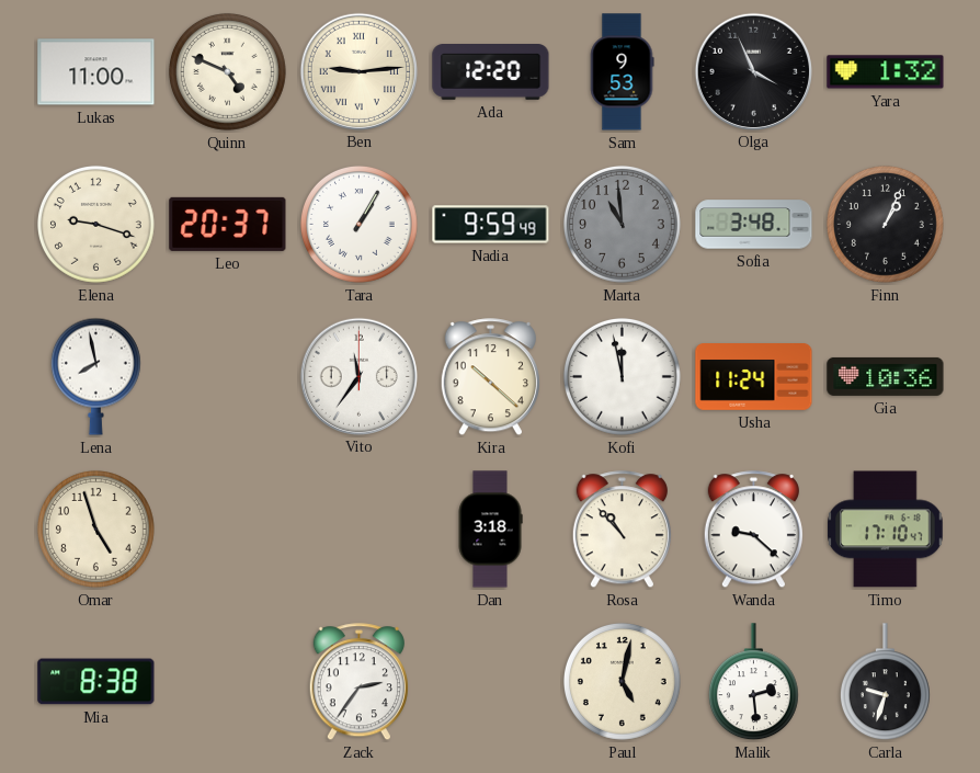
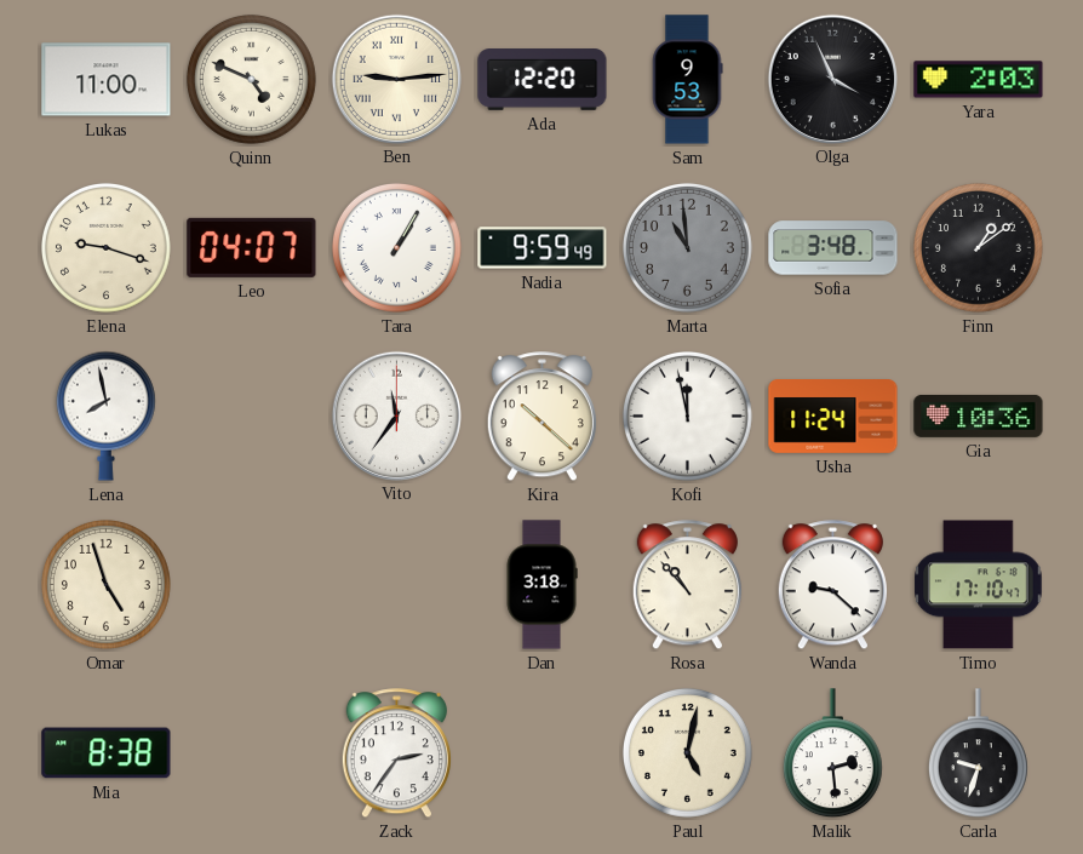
Yara: 1:32 -> 2:03
Leo: 20:37 -> 04:07
Finn: 1:04 -> 1:09
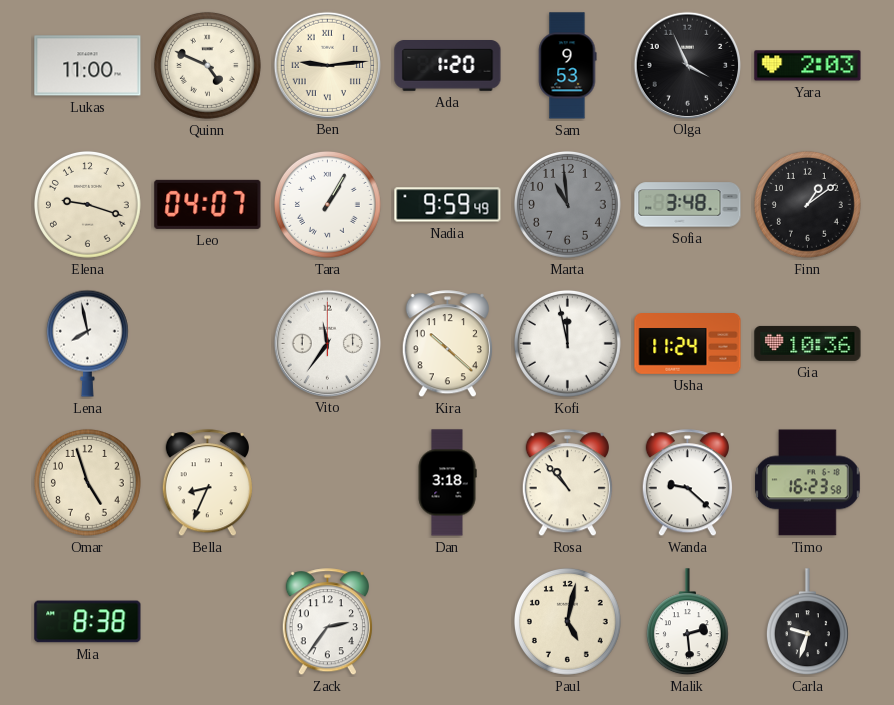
Ada: 12:20 -> 1:20
Bella: none -> 8:34
Timo: 17:10 -> 16:23
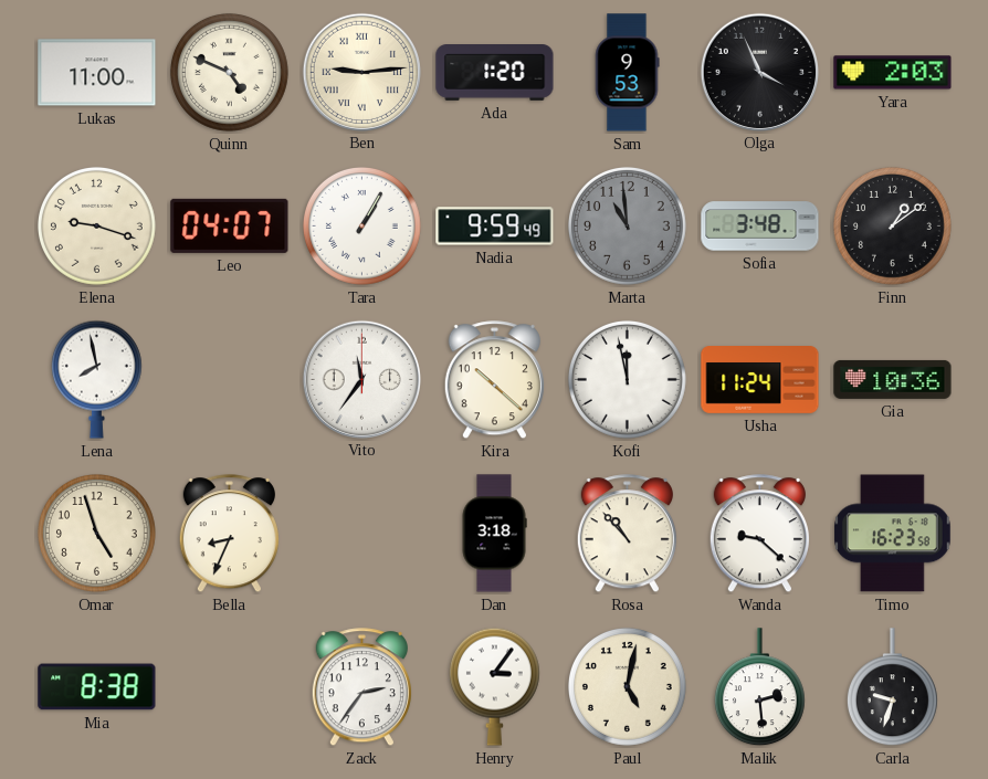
Henry: none -> 3:06
